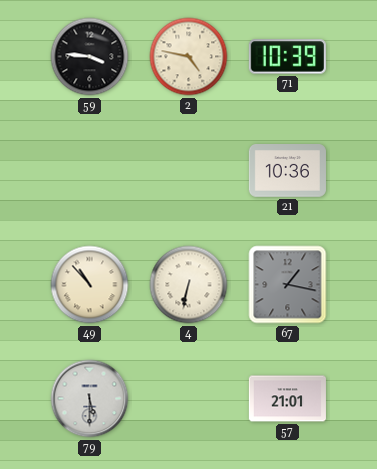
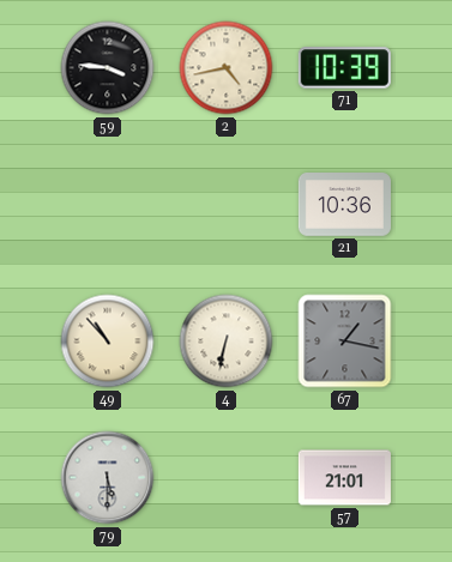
2: 4:47 -> 4:43
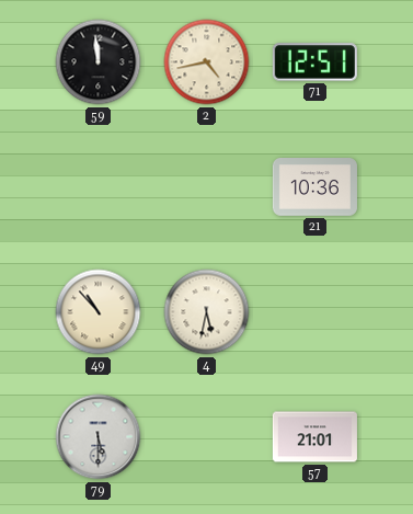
59: 3:46 -> 11:59
71: 10:39 -> 12:51
4: 6:32 -> 5:32
67: 1:17 -> none
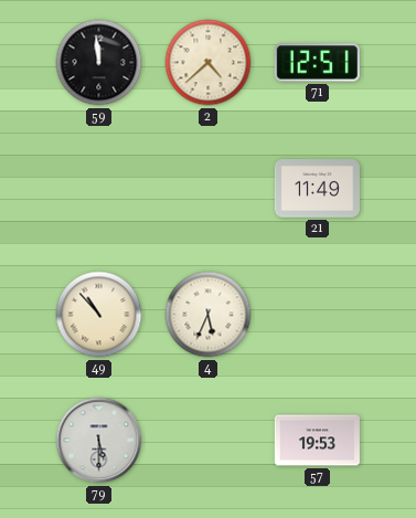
2: 4:43 -> 4:38
21: 10:36 -> 11:49
4: 5:32 -> 5:34
57: 21:01 -> 19:53
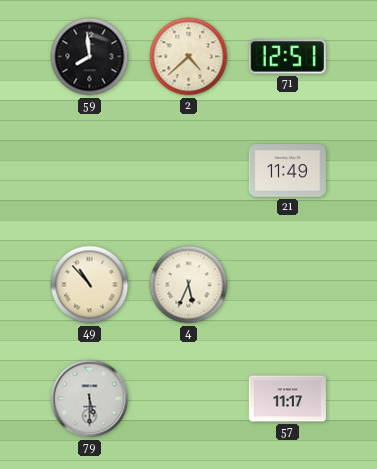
59: 11:59 -> 7:59
57: 19:53 -> 11:17
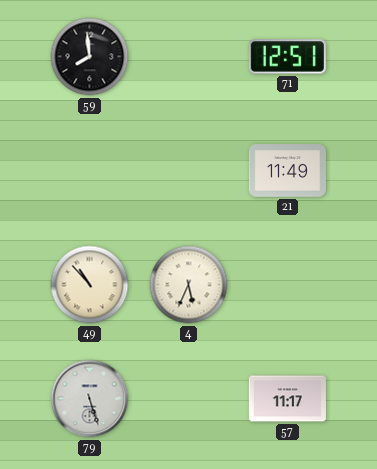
2: 4:38 -> none
79: 5:30 -> 5:27
